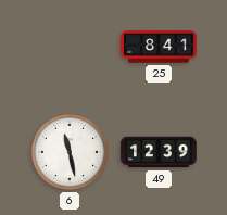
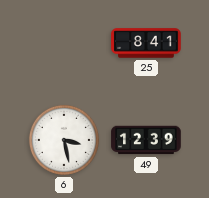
6: 11:28 -> 3:28
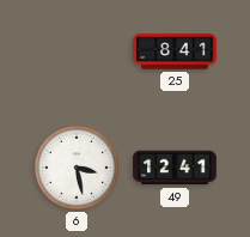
49: 12:39 -> 12:41
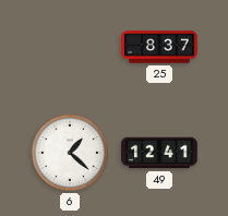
25: 8:41 -> 8:37
6: 3:28 -> 1:22
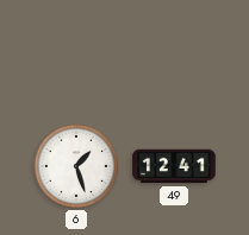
25: 8:37 -> none
6: 1:22 -> 1:27
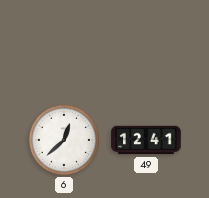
6: 1:27 -> 12:38
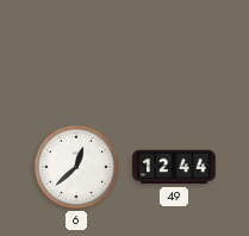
49: 12:41 -> 12:44
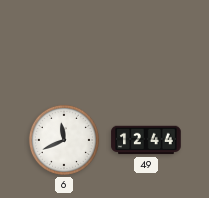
6: 12:38 -> 11:41
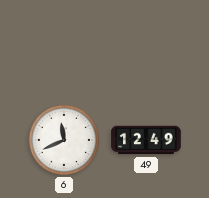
49: 12:44 -> 12:49
